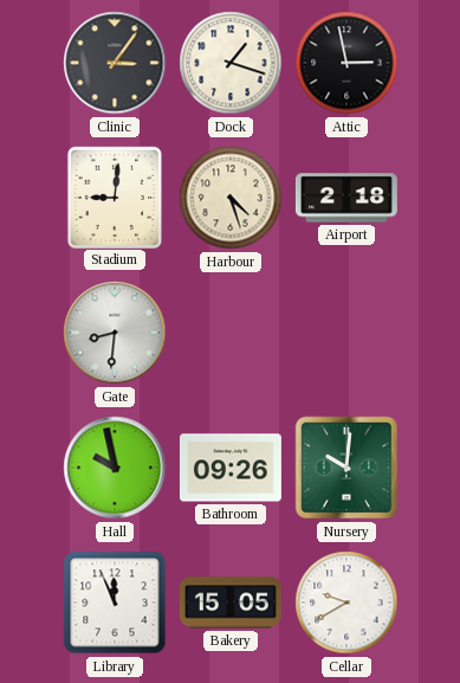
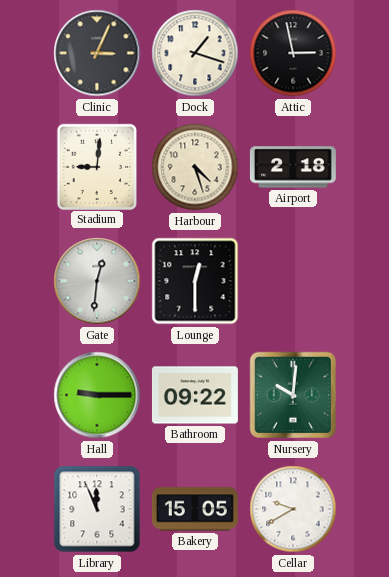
Clinic: 3:06 -> 3:04
Gate: 8:31 -> 12:31
Lounge: none -> 12:30
Hall: 9:58 -> 9:15
Bathroom: 09:26 -> 09:22
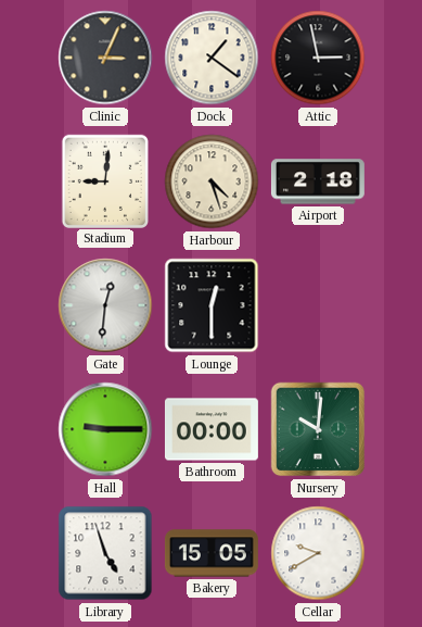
Dock: 1:18 -> 1:21
Bathroom: 09:22 -> 00:00
Library: 11:56 -> 4:57
